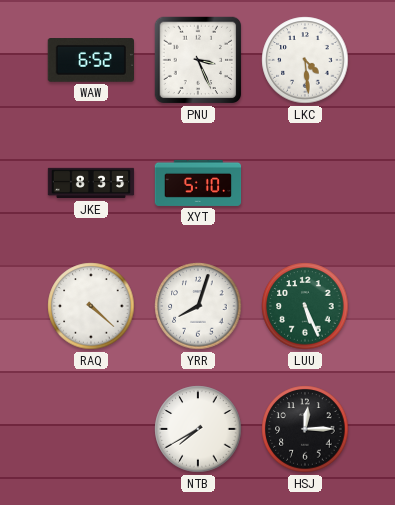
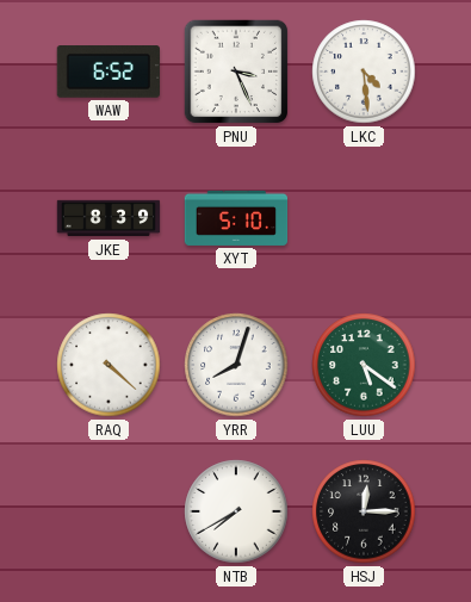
JKE: 8:35 -> 8:39
LUU: 5:26 -> 5:21
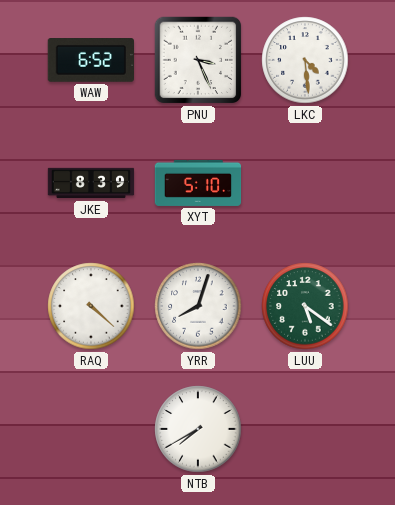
HSJ: 12:15 -> none
